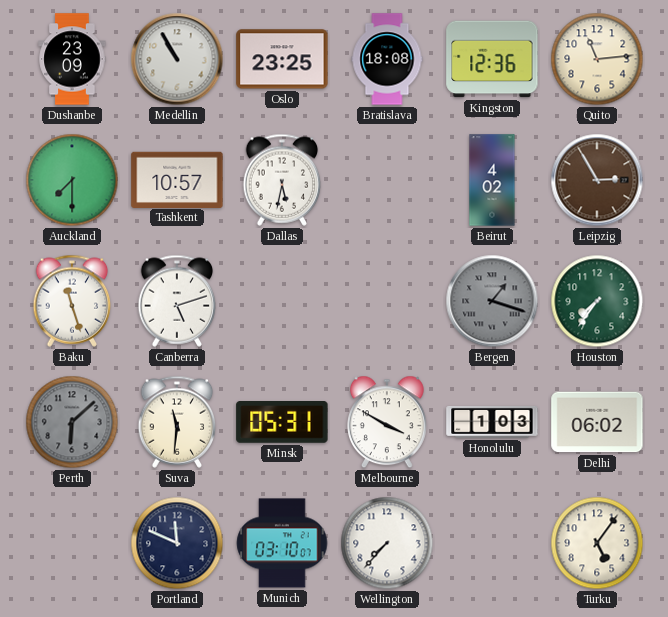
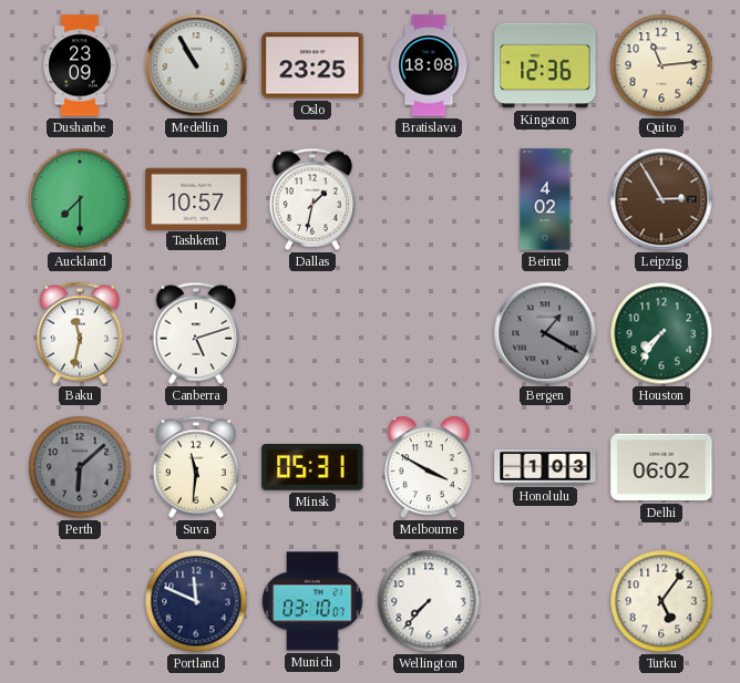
Dallas: 5:32 -> 1:32
Baku: 11:27 -> 11:32
Bergen: 1:18 -> 1:20
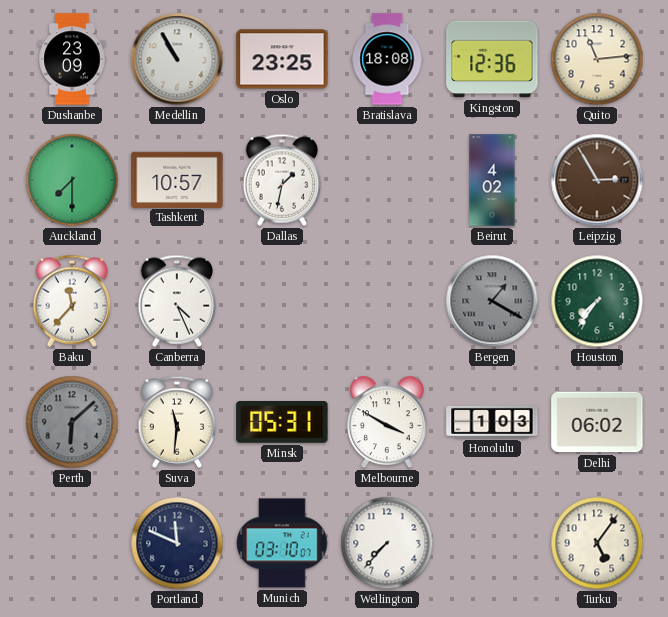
Baku: 11:32 -> 11:37
Canberra: 5:12 -> 4:26
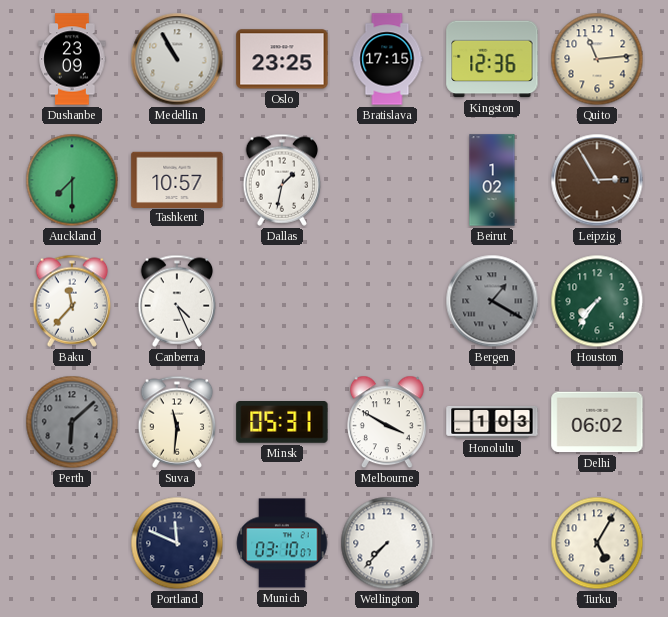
Bratislava: 18:08 -> 17:15
Beirut: 4:02 -> 1:02
Turku: 5:06 -> 5:05
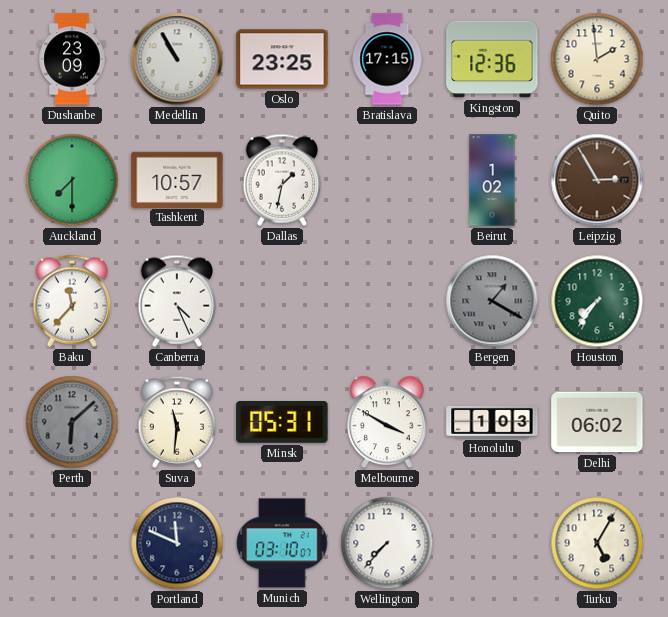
Quito: 11:14 -> 1:59
